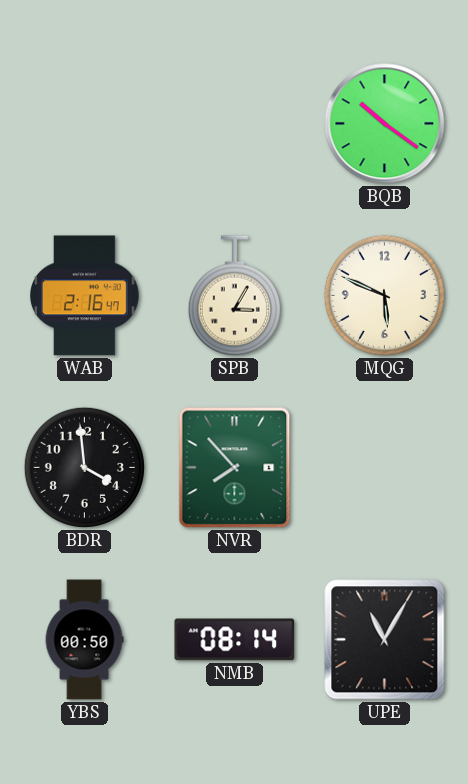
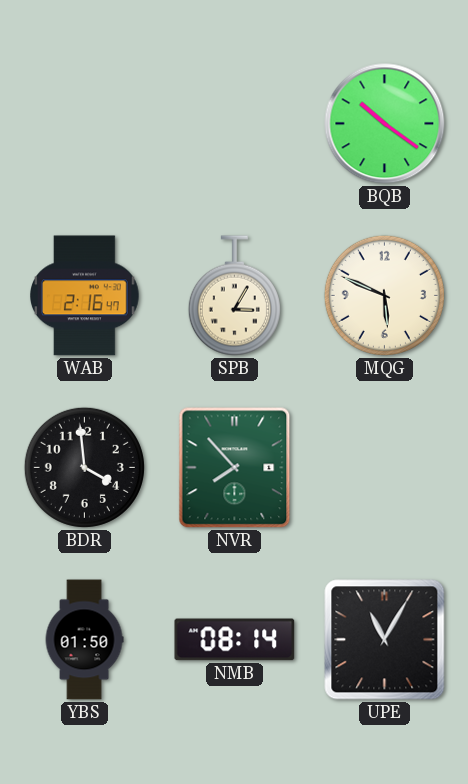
YBS: 00:50 -> 01:50
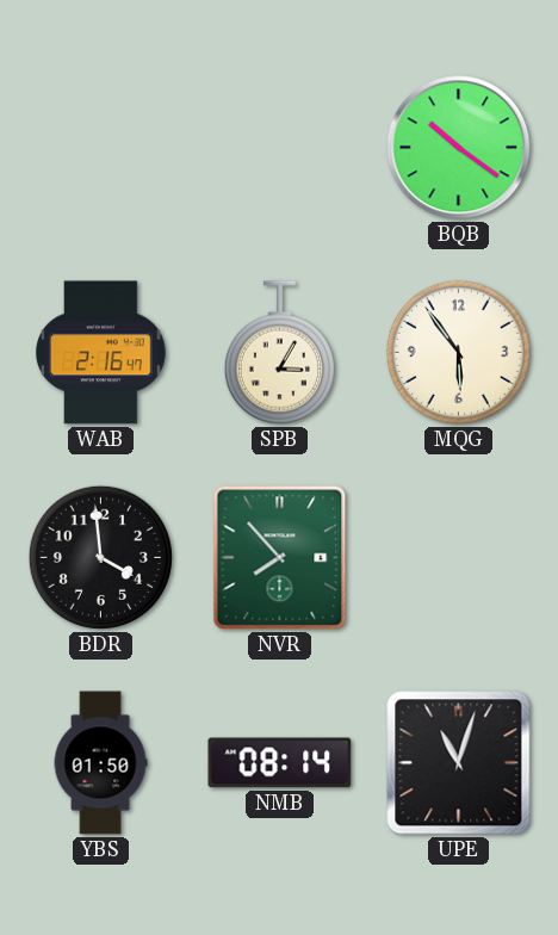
MQG: 5:49 -> 5:54
UPE: 11:05 -> 11:03
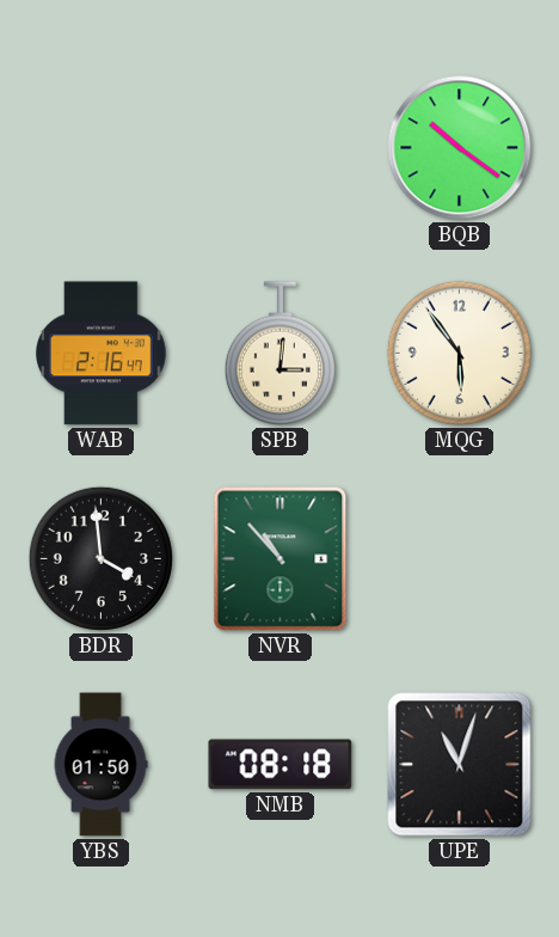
SPB: 3:05 -> 3:01
NVR: 7:53 -> 10:53
NMB: 08:14 -> 08:18
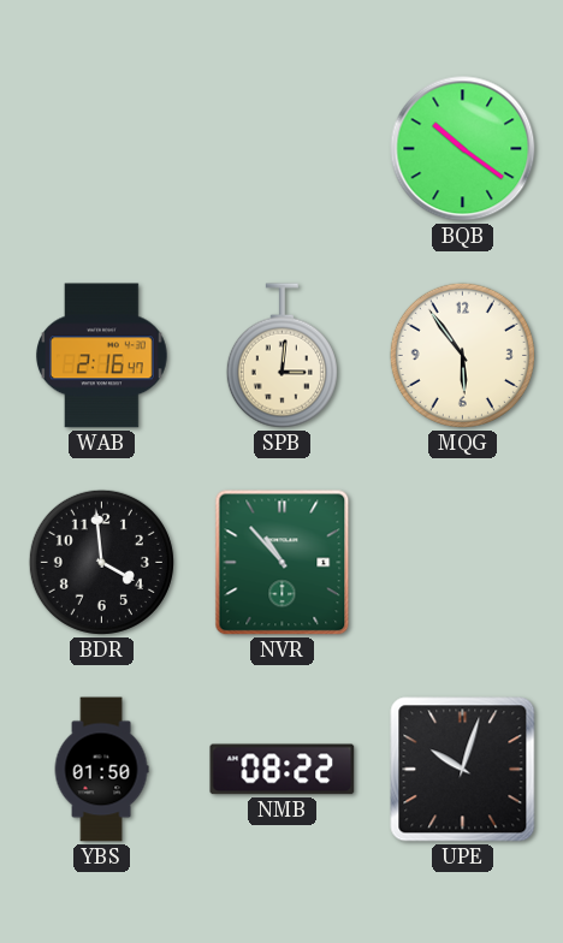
NMB: 08:18 -> 08:22
UPE: 11:03 -> 10:03
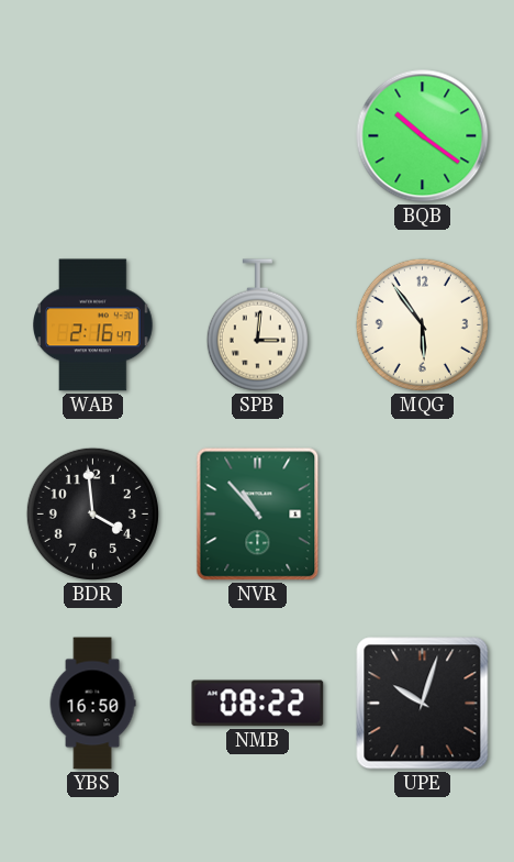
YBS: 01:50 -> 16:50
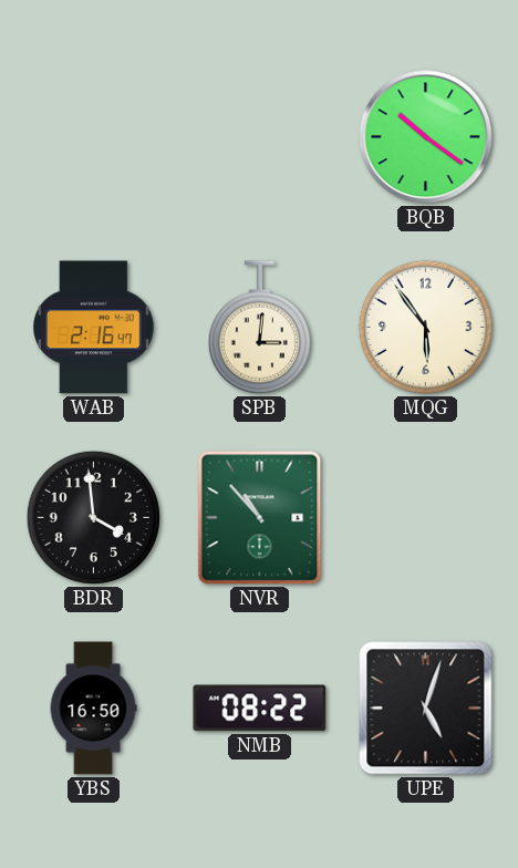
UPE: 10:03 -> 5:03
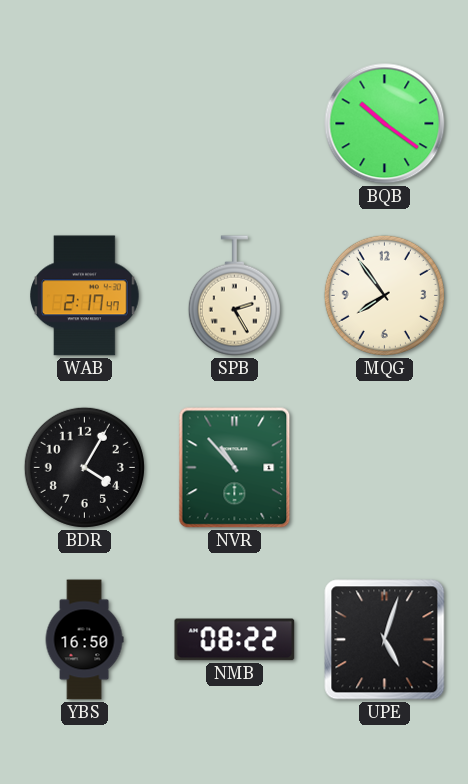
WAB: 2:16 -> 2:17
SPB: 3:01 -> 2:25
MQG: 5:54 -> 7:54
BDR: 3:59 -> 4:05
